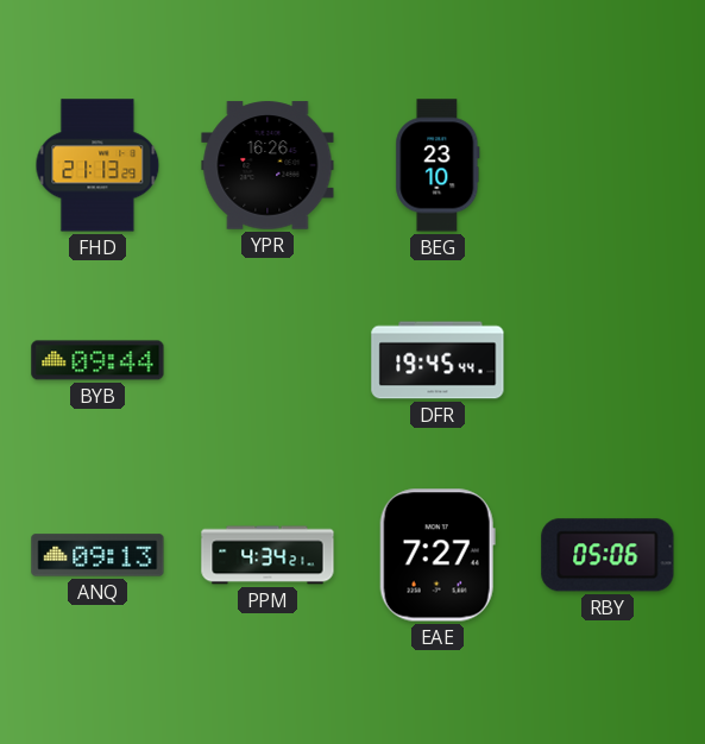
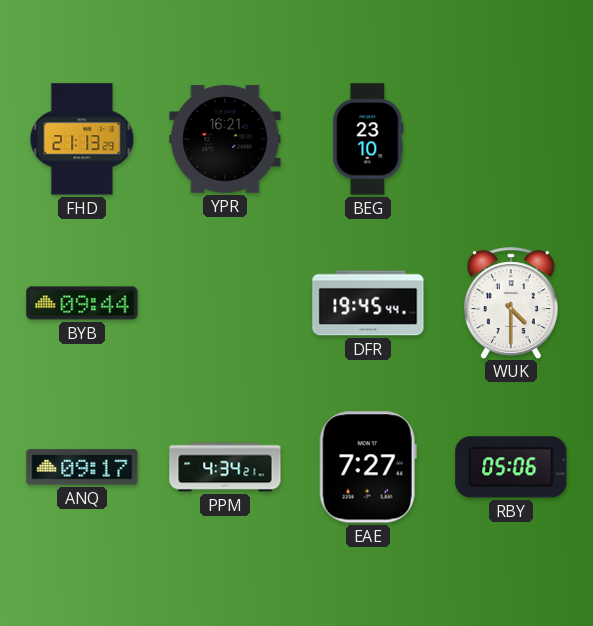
YPR: 16:26 -> 16:21
WUK: none -> 4:30
ANQ: 09:13 -> 09:17
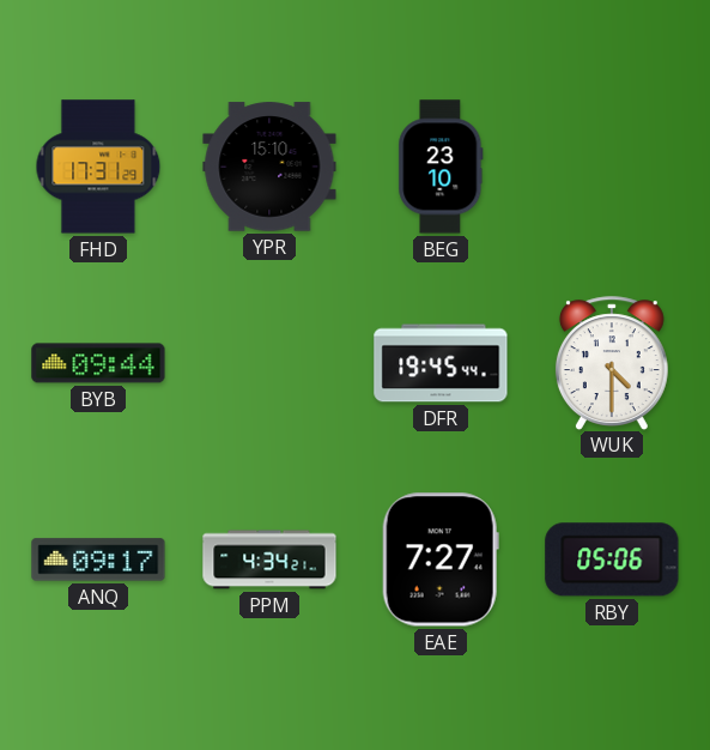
FHD: 21:13 -> 17:31
YPR: 16:21 -> 15:10
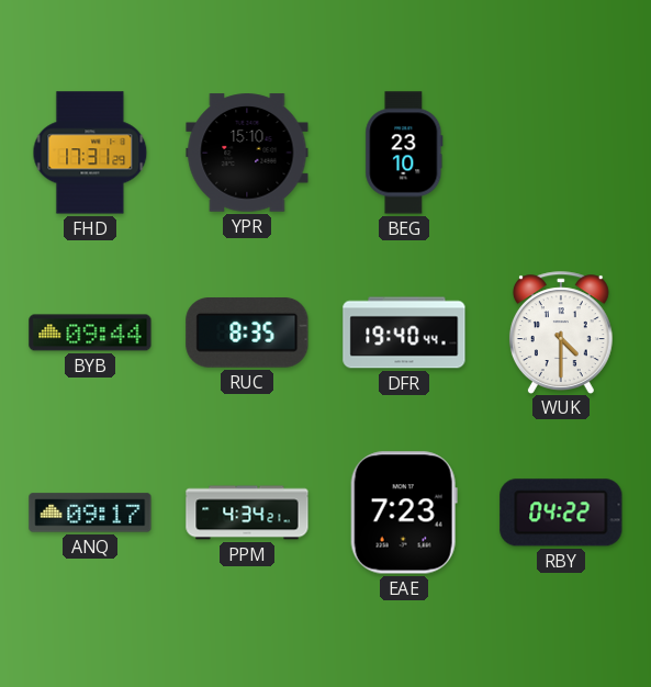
RUC: none -> 8:35
DFR: 19:45 -> 19:40
EAE: 7:27 -> 7:23
RBY: 05:06 -> 04:22
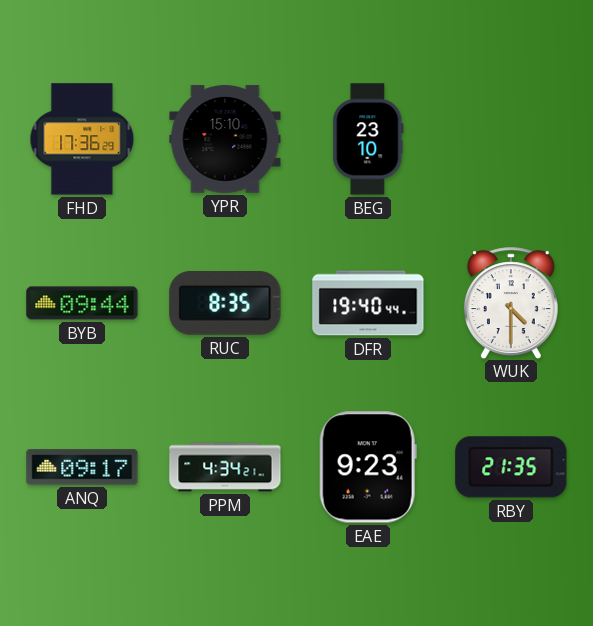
FHD: 17:31 -> 17:36
EAE: 7:23 -> 9:23
RBY: 04:22 -> 21:35
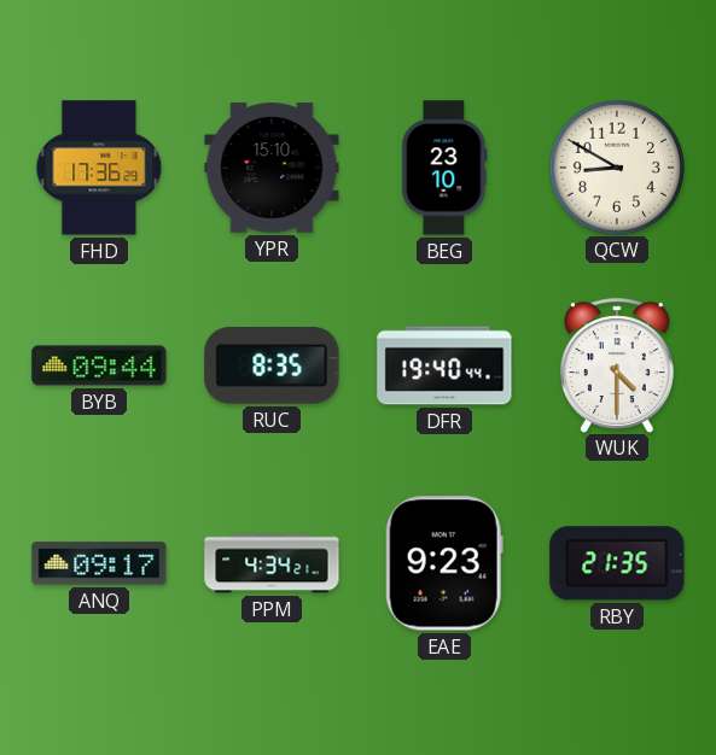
QCW: none -> 8:50
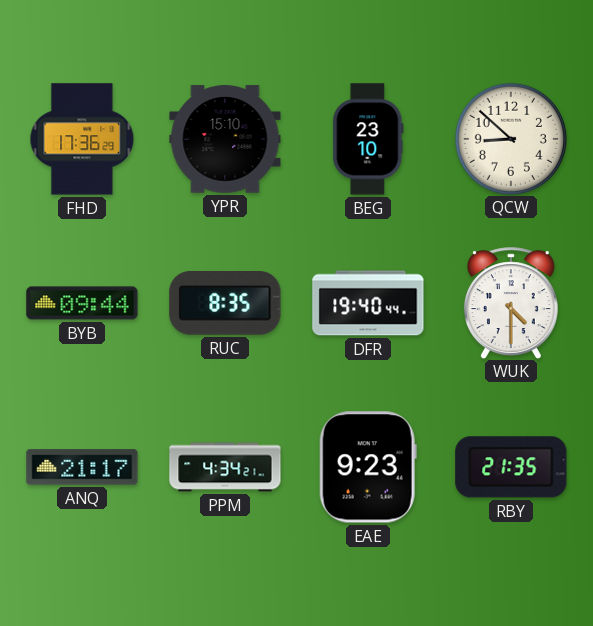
QCW: 8:50 -> 8:52
ANQ: 09:17 -> 21:17
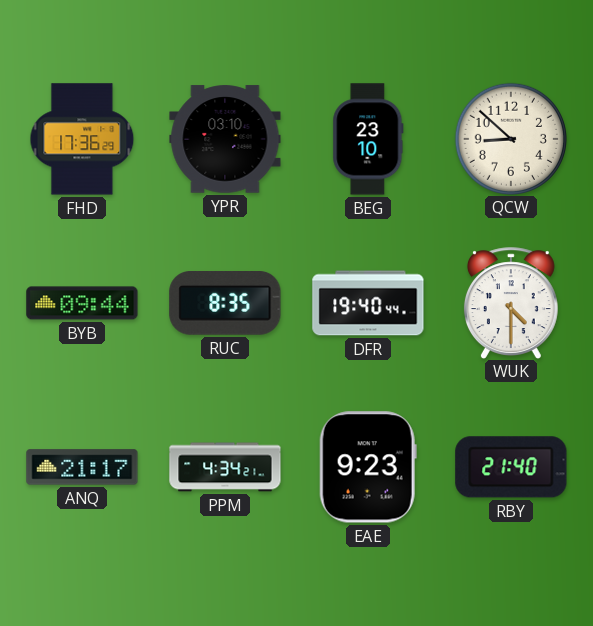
YPR: 15:10 -> 03:10
RBY: 21:35 -> 21:40
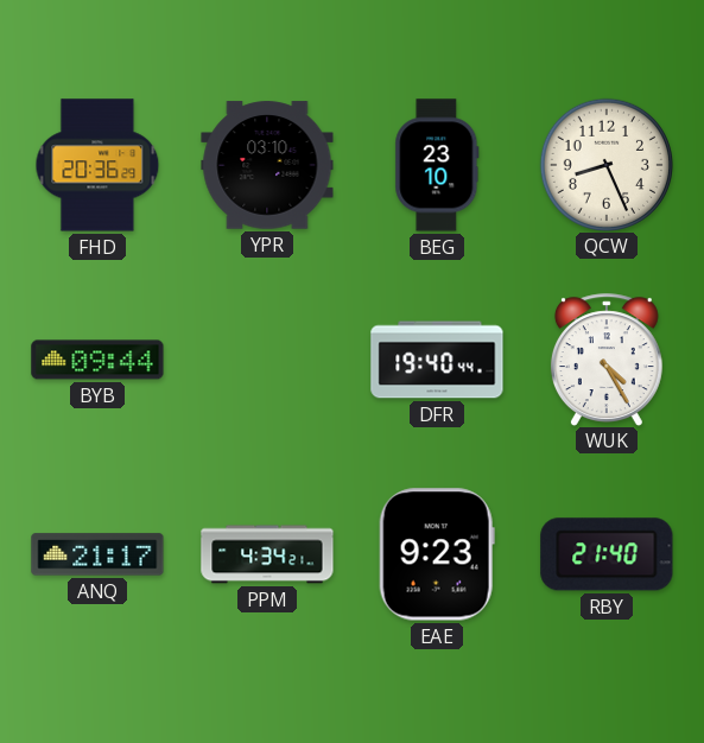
FHD: 17:36 -> 20:36
QCW: 8:52 -> 8:26
RUC: 8:35 -> none
WUK: 4:30 -> 4:25
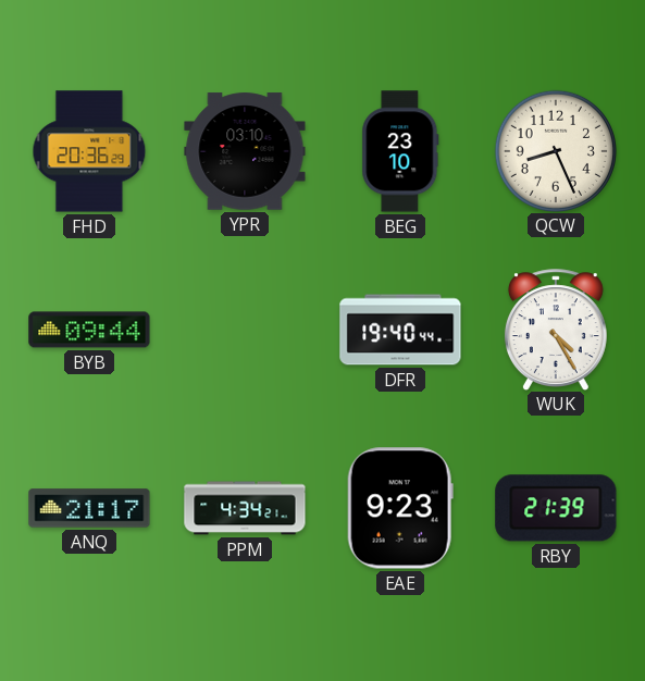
RBY: 21:40 -> 21:39
